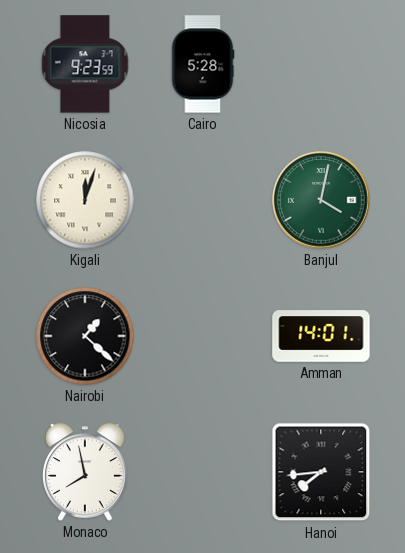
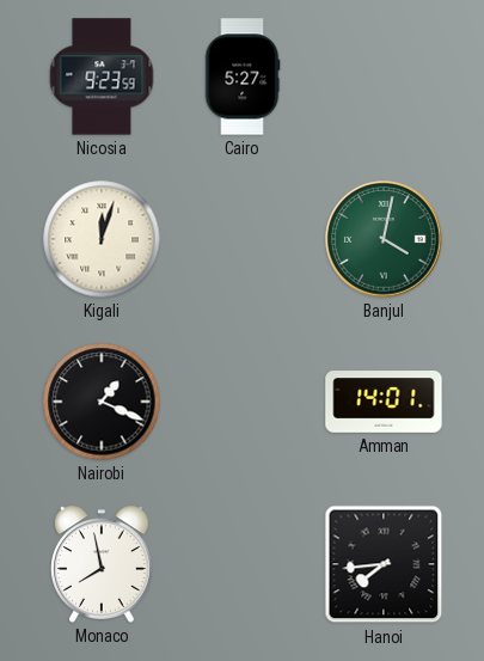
Cairo: 5:28 -> 5:27
Nairobi: 1:22 -> 1:19
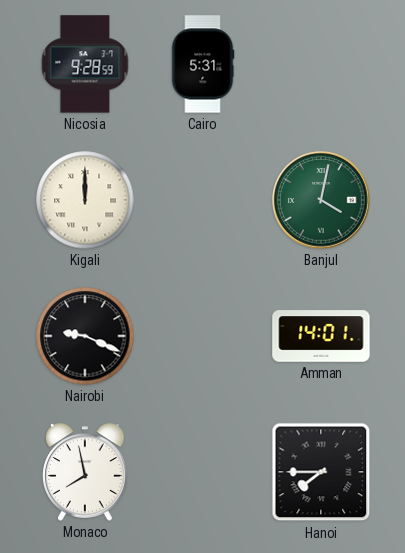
Nicosia: 9:23 -> 9:28
Cairo: 5:27 -> 5:31
Kigali: 12:03 -> 12:00
Nairobi: 1:19 -> 9:19
Hanoi: 7:44 -> 7:45
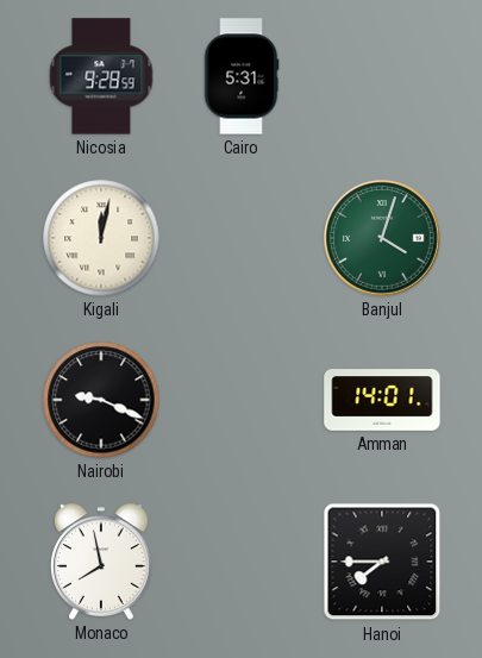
Kigali: 12:00 -> 12:02
Banjul: 4:02 -> 4:03
